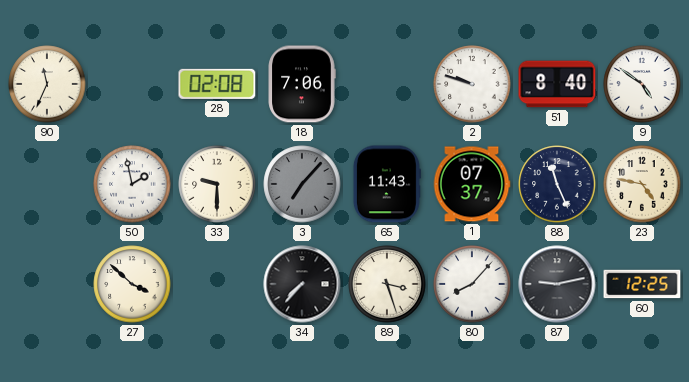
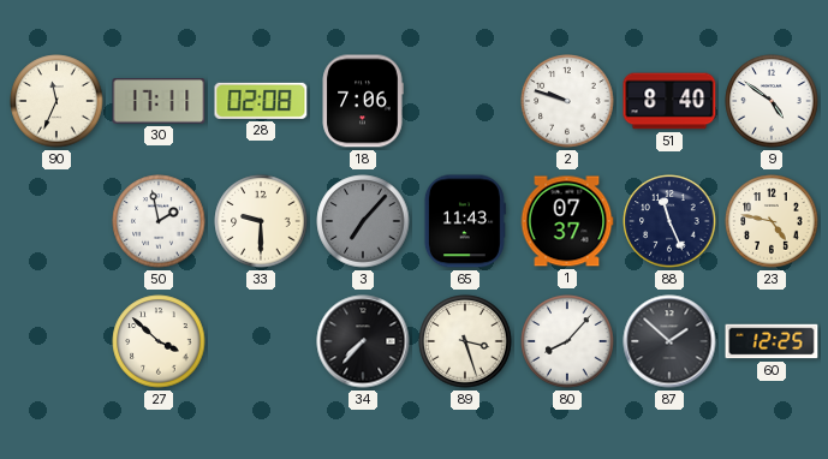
30: none -> 17:11
87: 9:13 -> 1:52
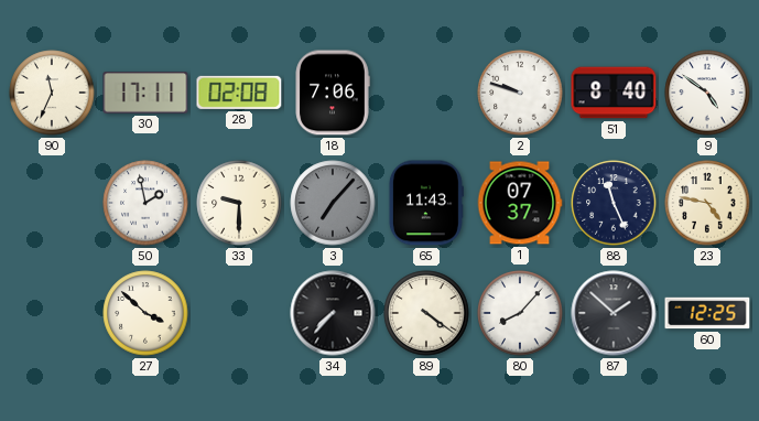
89: 3:27 -> 4:21
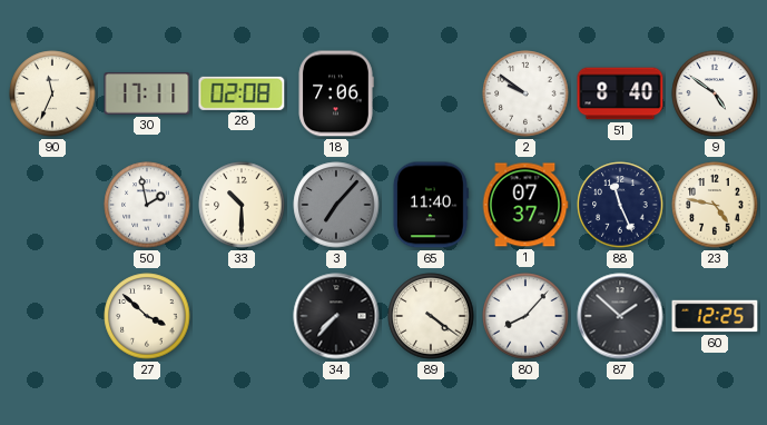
2: 9:48 -> 9:51
33: 9:30 -> 10:30
65: 11:43 -> 11:40
